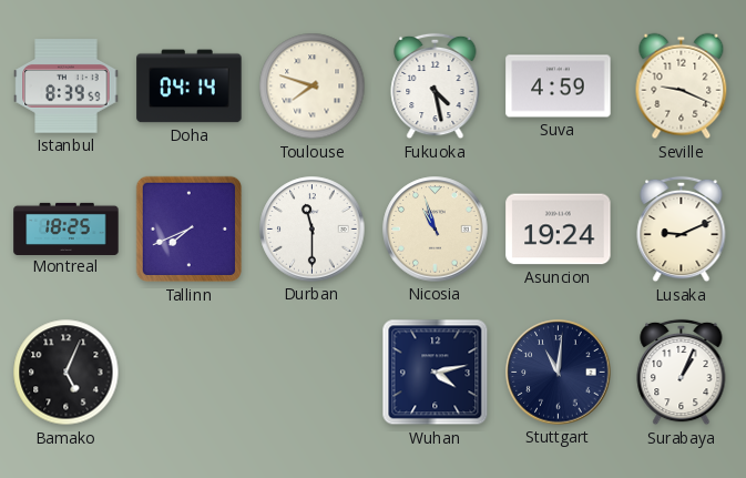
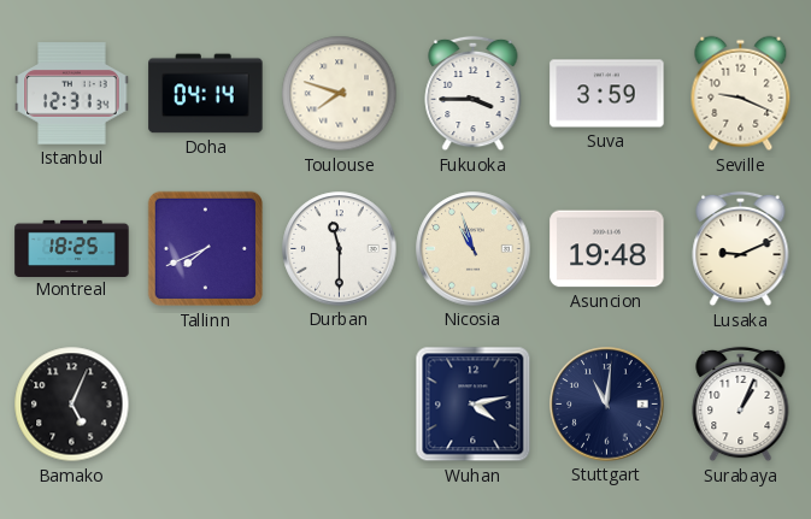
Istanbul: 8:39 -> 12:31
Fukuoka: 4:28 -> 3:45
Suva: 4:59 -> 3:59
Asuncion: 19:24 -> 19:48
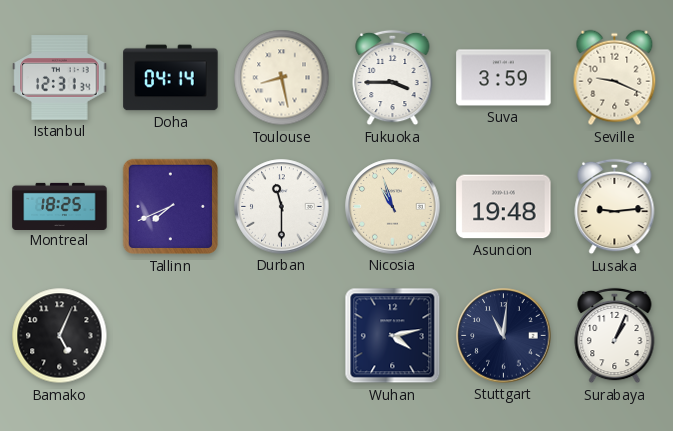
Toulouse: 7:48 -> 8:28
Lusaka: 9:11 -> 9:14
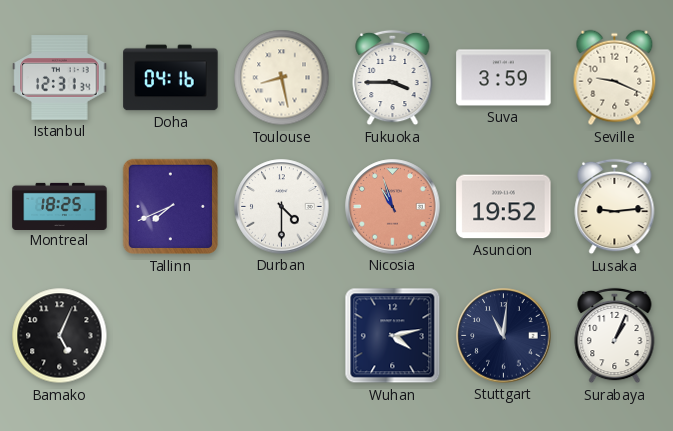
Doha: 04:14 -> 04:16
Durban: 11:30 -> 4:30
Nicosia dial: cream -> salmon
Asuncion: 19:48 -> 19:52
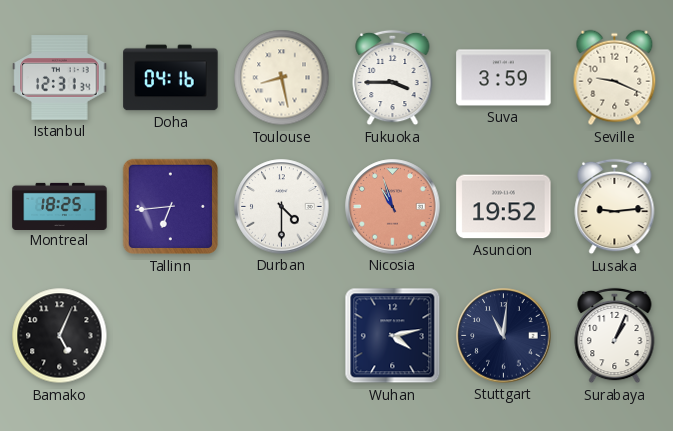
Tallinn: 7:41 -> 6:44
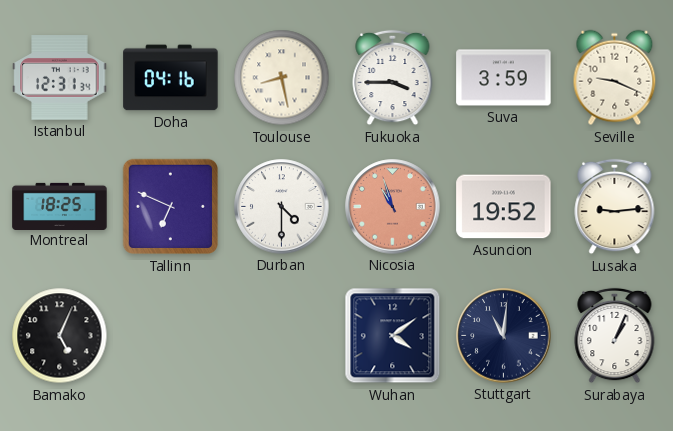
Tallinn: 6:44 -> 6:49
Wuhan: 4:13 -> 4:09
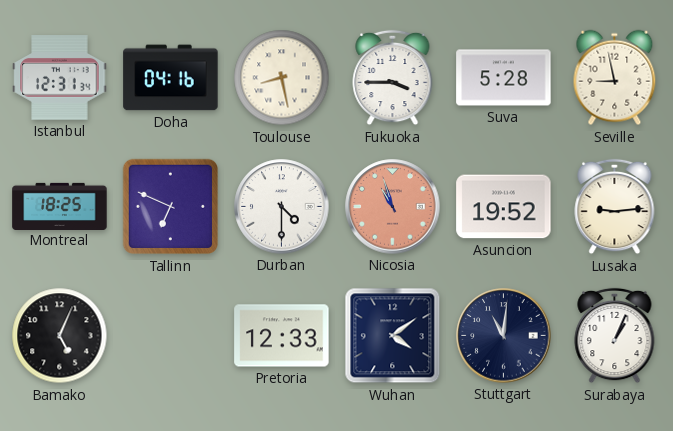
Suva: 3:59 -> 5:28
Seville: 9:19 -> 8:58
Pretoria: none -> 12:33
